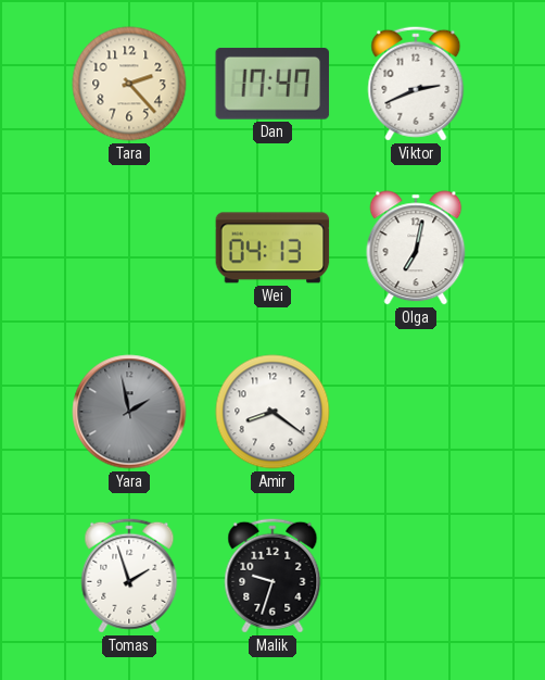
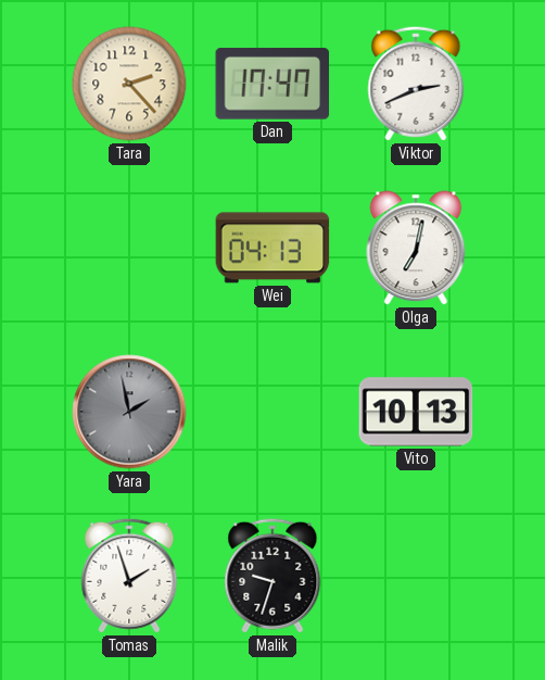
Amir: 8:21 -> none
Vito: none -> 10:13
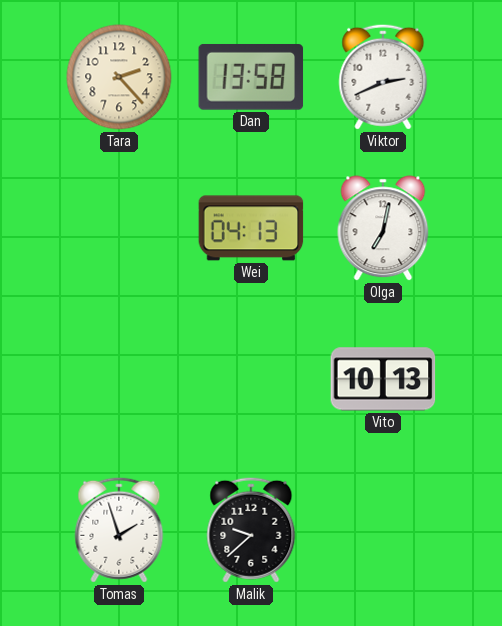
Dan: 17:47 -> 13:58
Yara: 1:58 -> none
Malik: 9:33 -> 9:38
